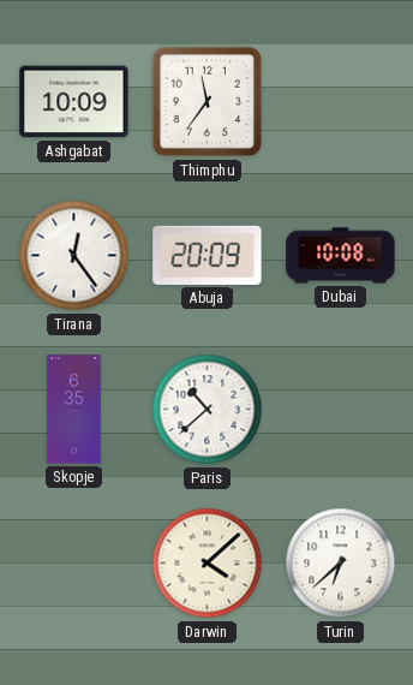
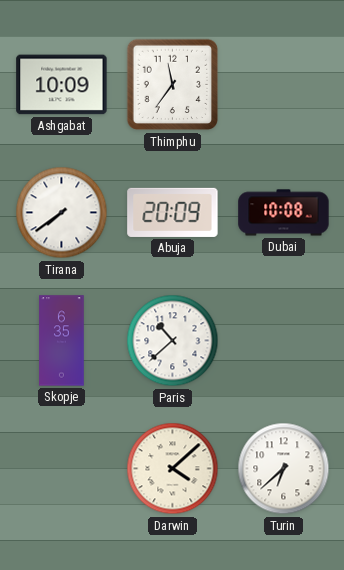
Tirana: 12:24 -> 7:39
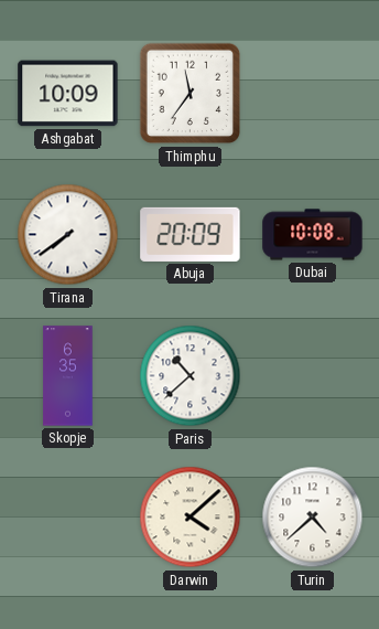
Turin: 6:38 -> 4:38
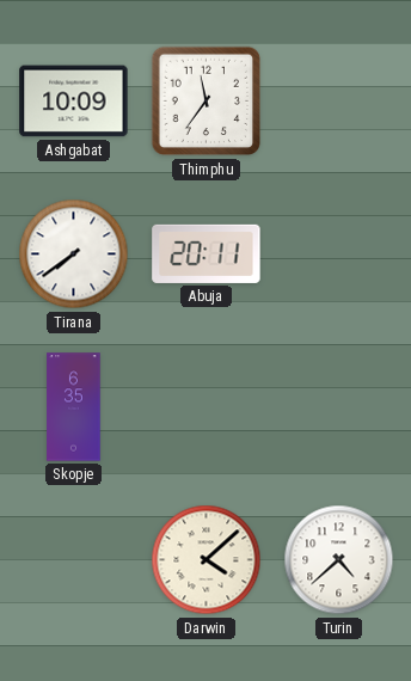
Abuja: 20:09 -> 20:11
Dubai: 10:08 -> none
Paris: 10:38 -> none
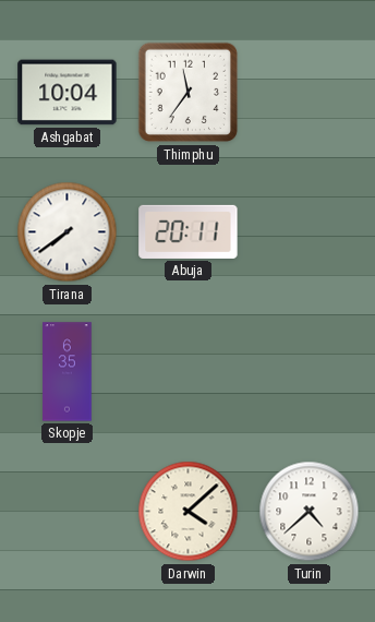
Ashgabat: 10:09 -> 10:04
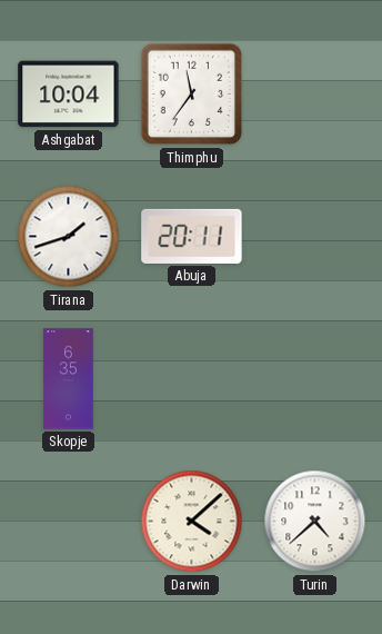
Tirana: 7:39 -> 1:42
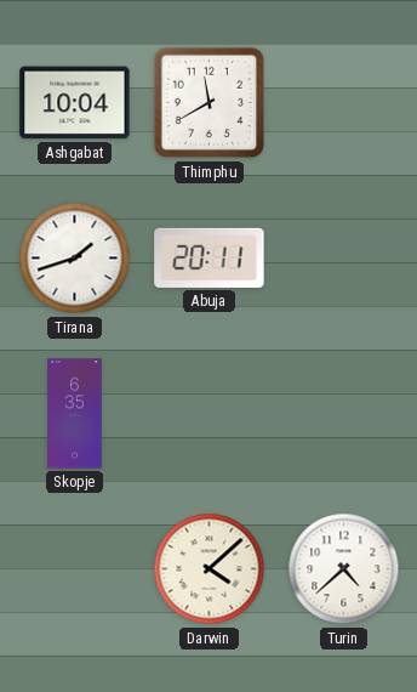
Thimphu: 11:36 -> 11:40
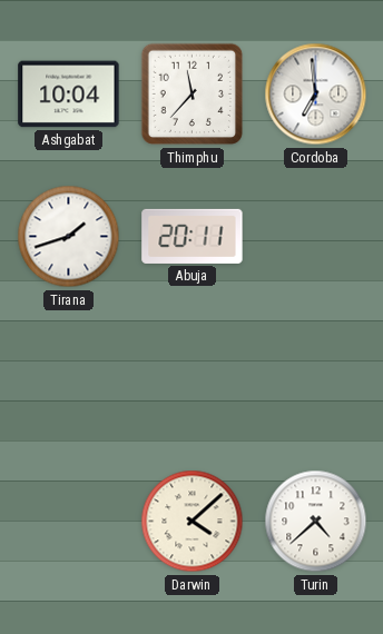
Thimphu: 11:40 -> 11:37
Cordoba: none -> 6:59
Skopje: 6:35 -> none
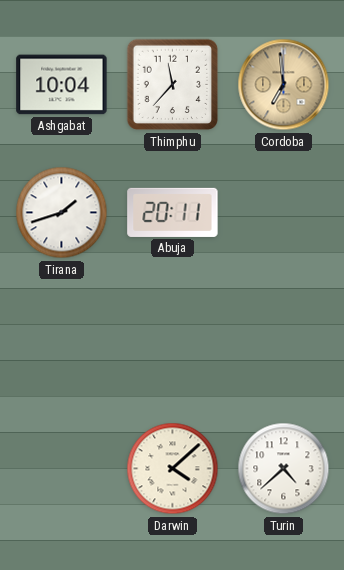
Cordoba dial: white -> champagne
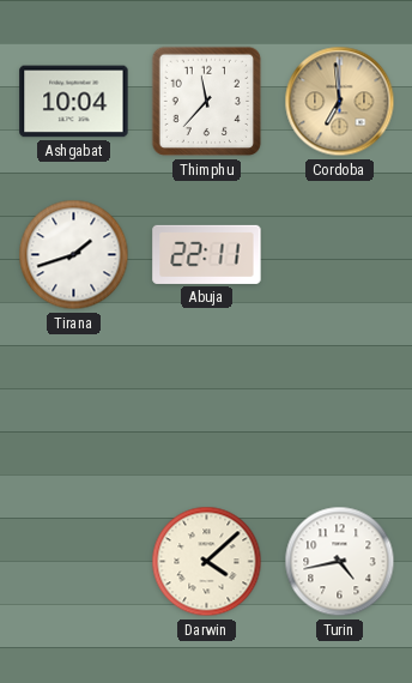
Abuja: 20:11 -> 22:11
Turin: 4:38 -> 4:43
